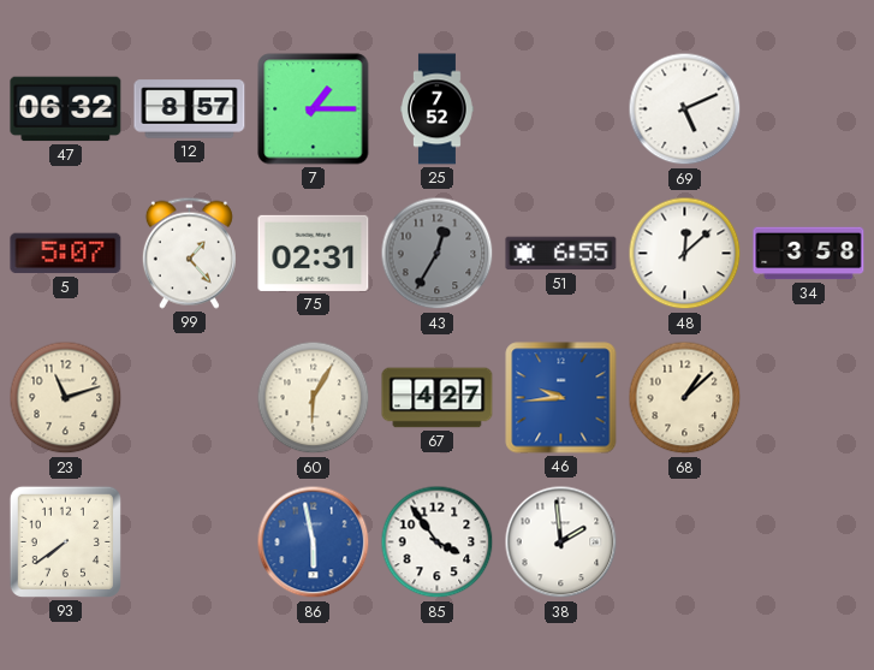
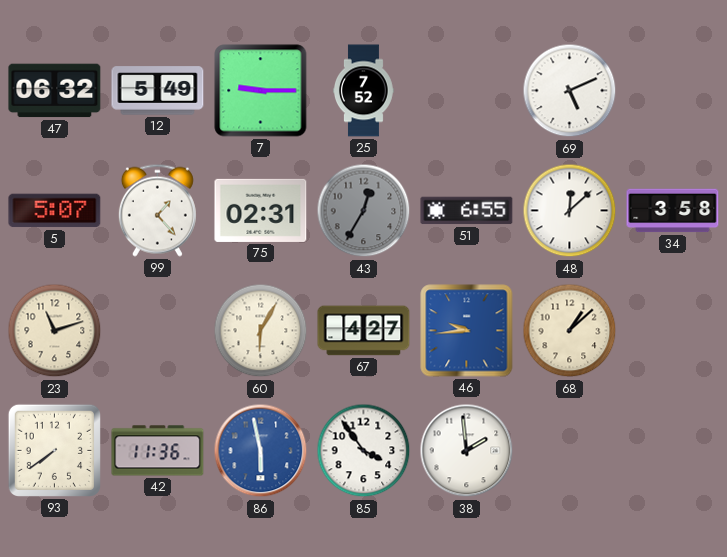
12: 8:57 -> 5:49
7: 1:15 -> 9:15
42: none -> 11:36
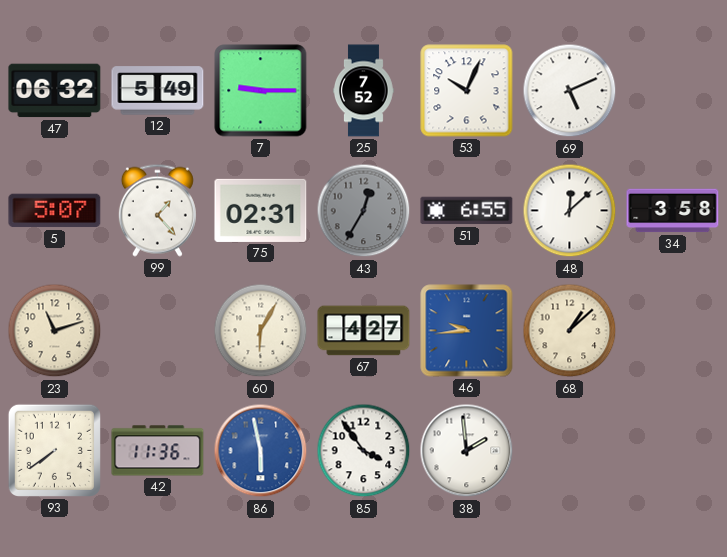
53: none -> 10:04
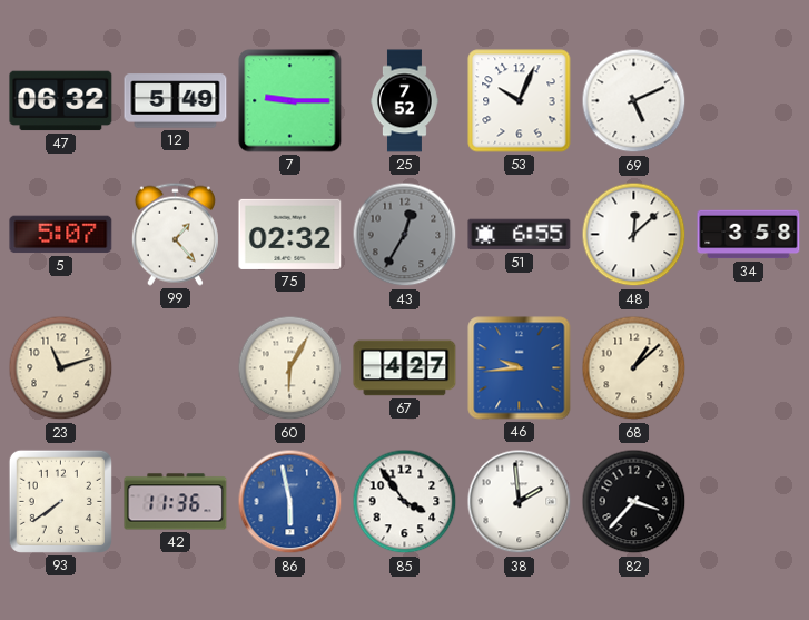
75: 02:31 -> 02:32
82: none -> 3:37
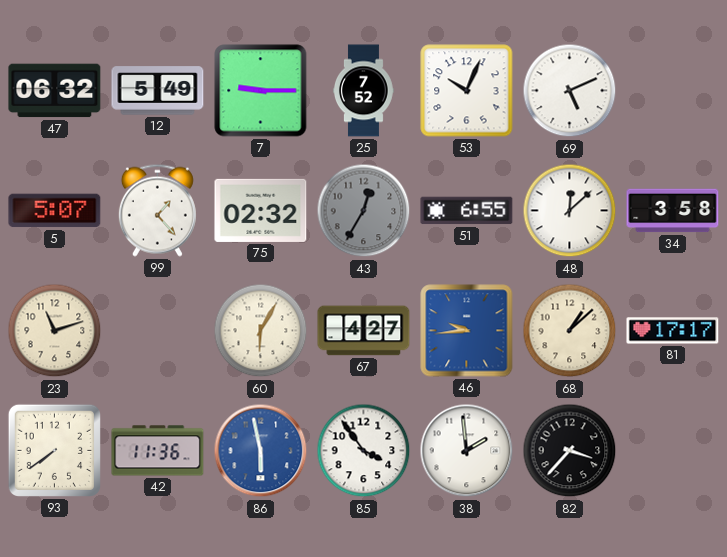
81: none -> 17:17
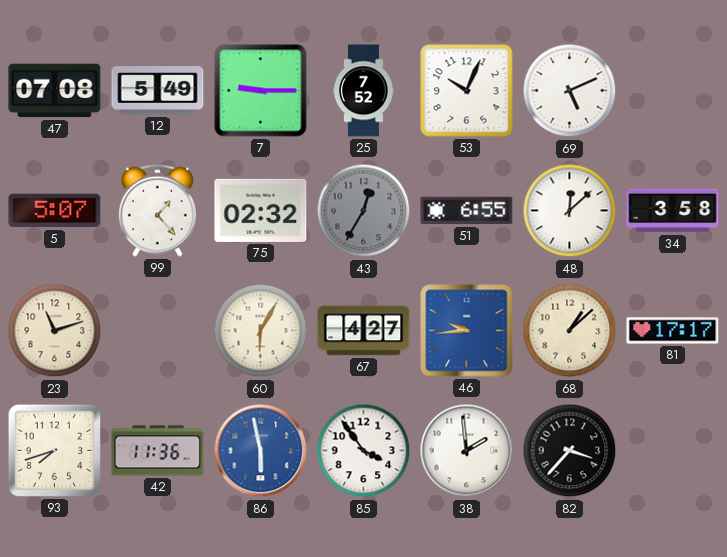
47: 06:32 -> 07:08
93: 7:39 -> 7:42
